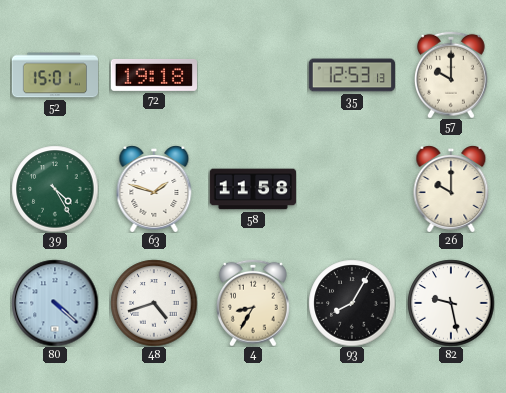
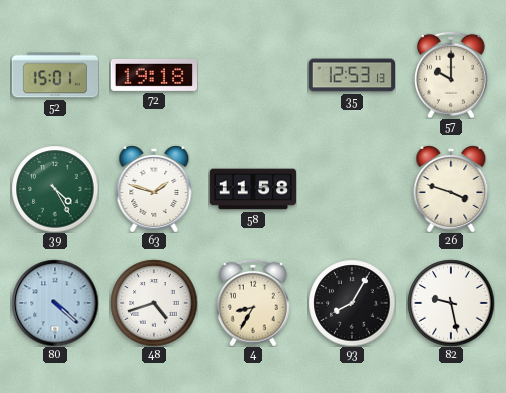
26: 10:00 -> 3:48
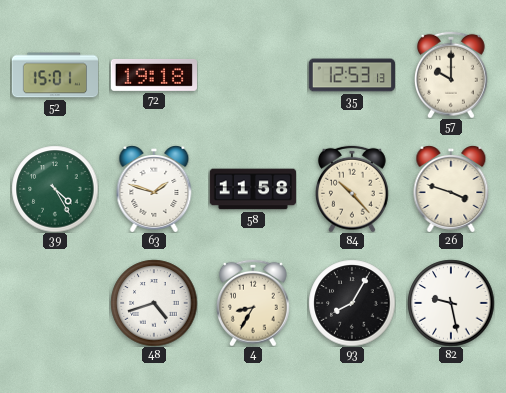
84: none -> 10:23
80: 4:22 -> none
